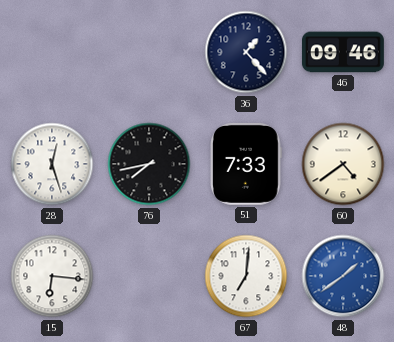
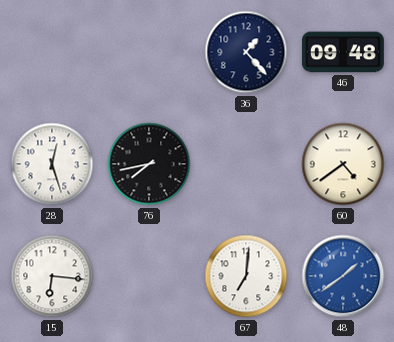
46: 09:46 -> 09:48
51: 7:33 -> none
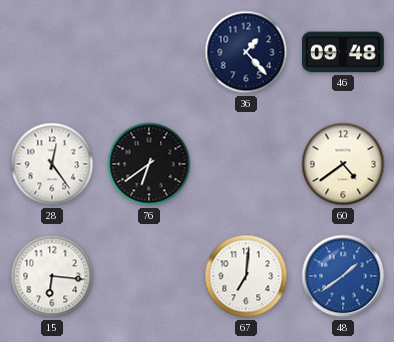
28: 12:27 -> 12:24
76: 7:43 -> 6:39
